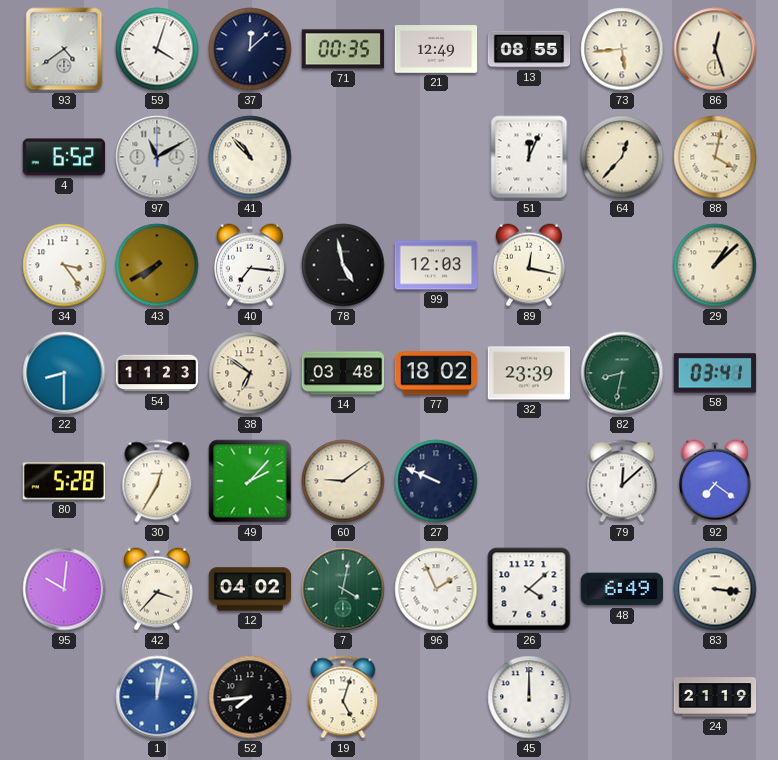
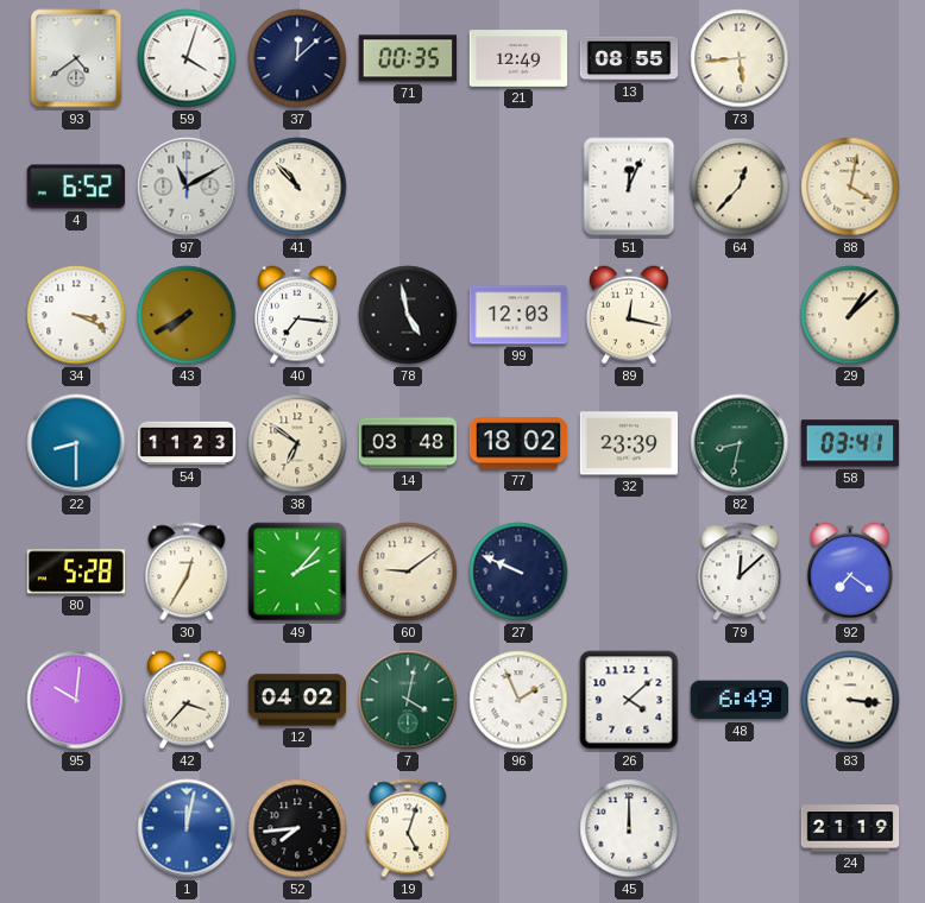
86: 12:27 -> none
34: 3:24 -> 3:19
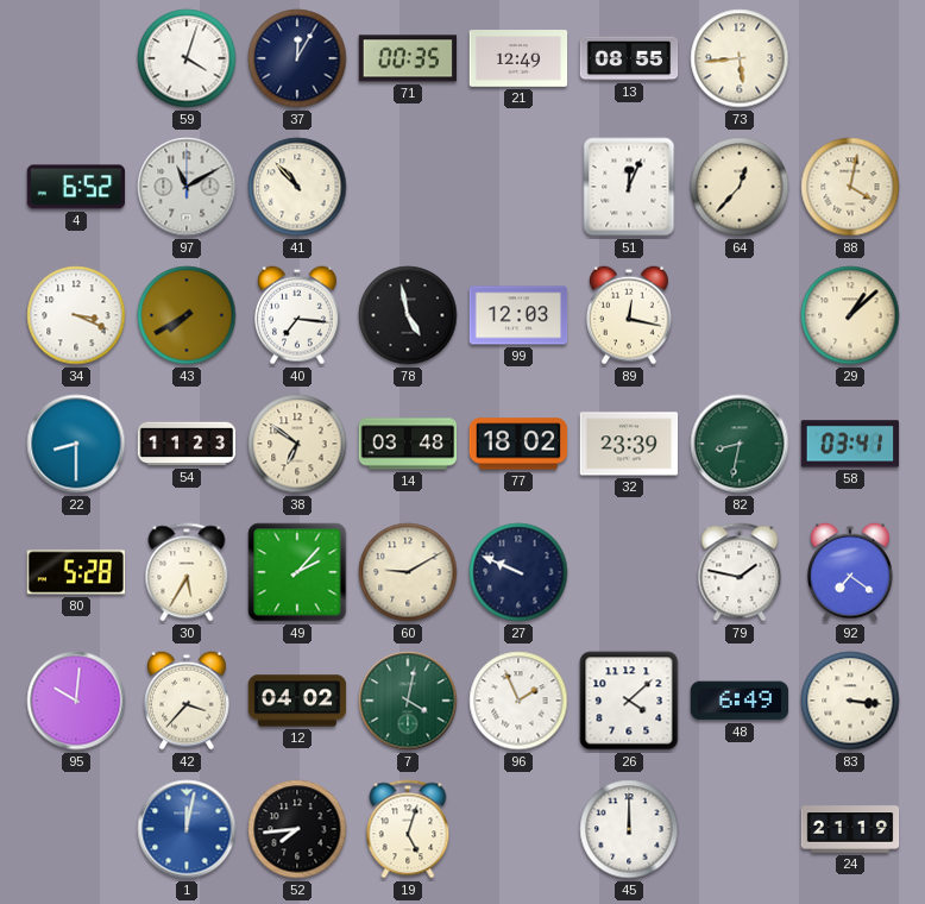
93: 4:39 -> none
37: 12:08 -> 12:05
30: 12:35 -> 5:35
60: 9:09 -> 9:10
79: 12:08 -> 1:47
